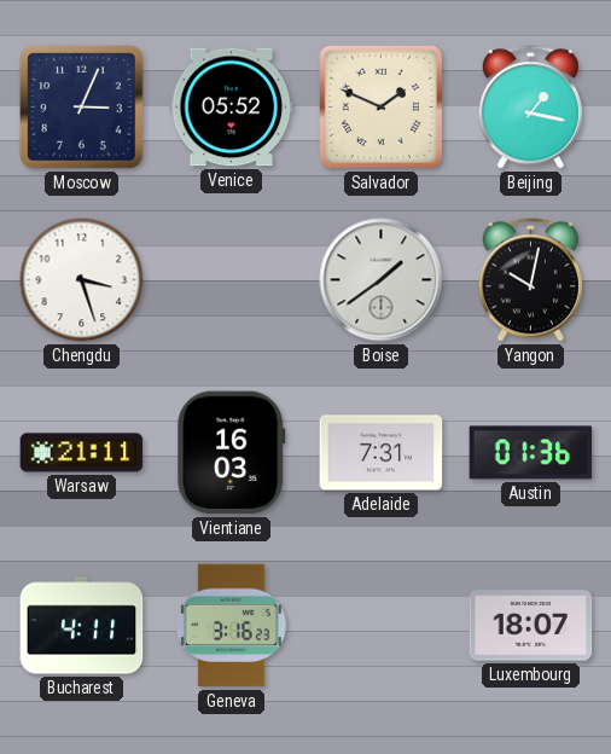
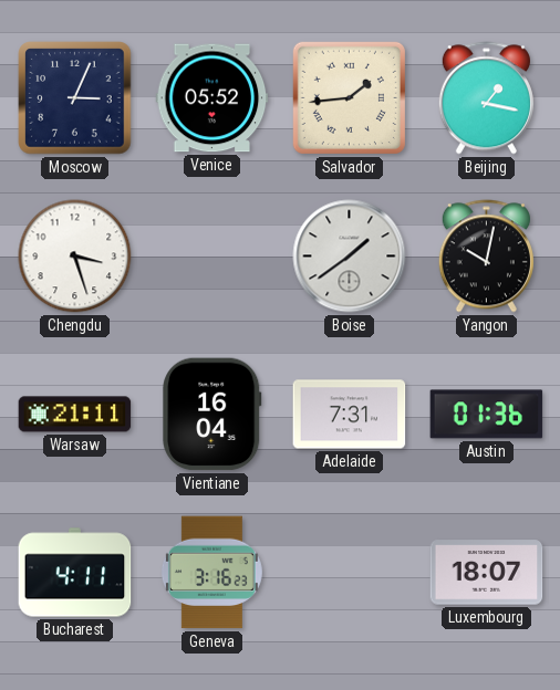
Salvador: 1:49 -> 1:44
Vientiane: 16:03 -> 16:04
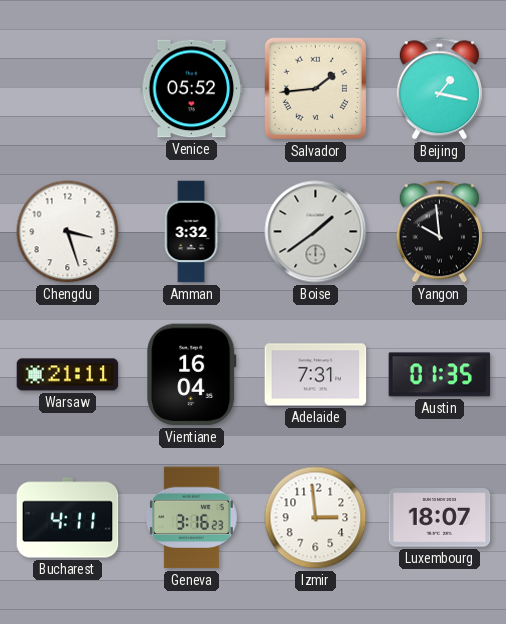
Moscow: 3:04 -> none
Amman: none -> 3:32
Yangon: 10:02 -> 9:59
Austin: 01:36 -> 01:35
Izmir: none -> 2:59
